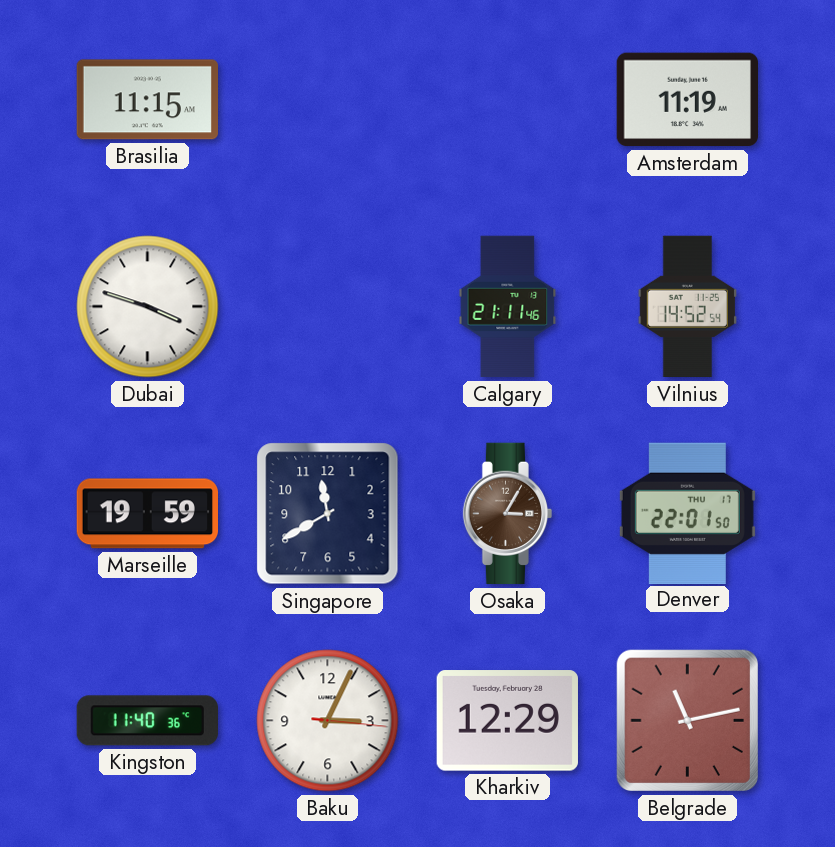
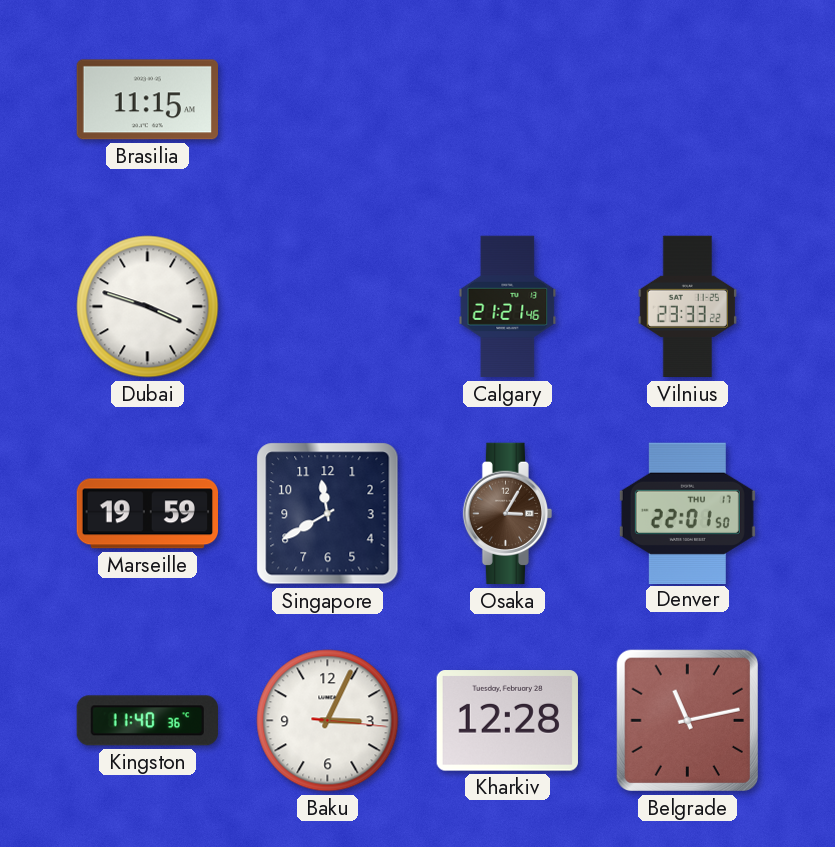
Amsterdam: 11:19 -> none
Calgary: 21:11 -> 21:21
Vilnius: 14:52 -> 23:33
Kharkiv: 12:29 -> 12:28
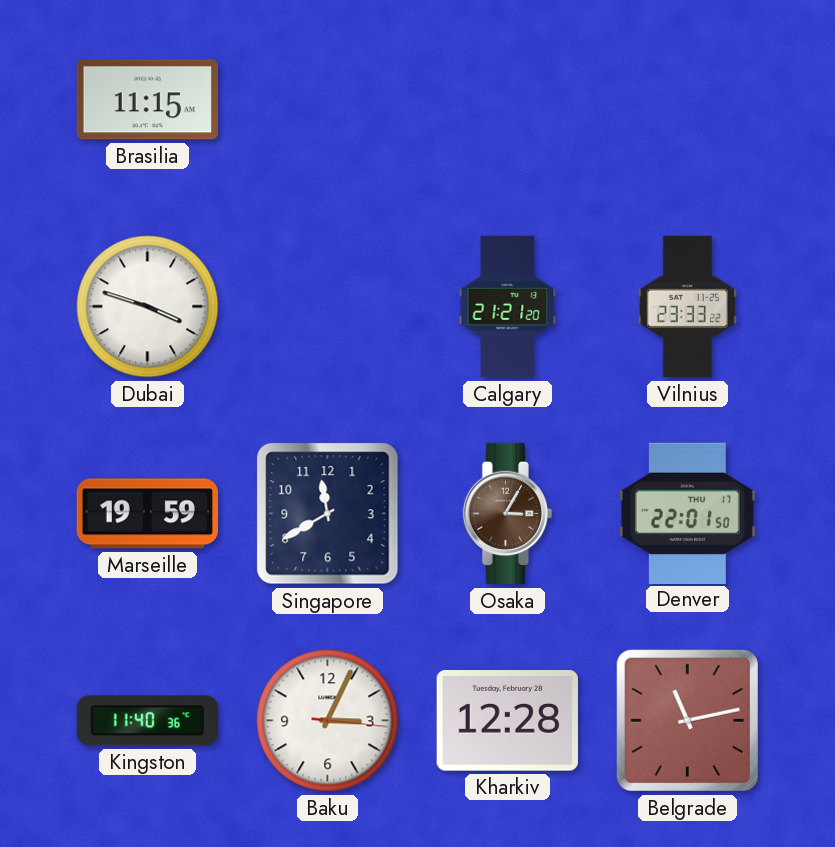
Calgary: 21:21:46 -> 21:21:20
